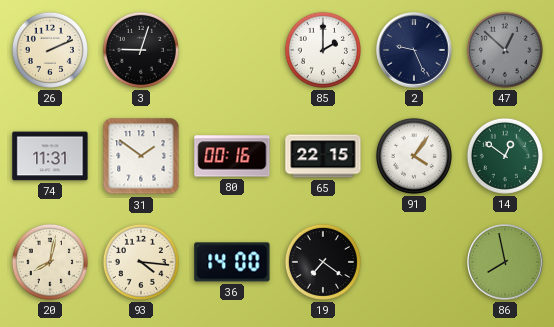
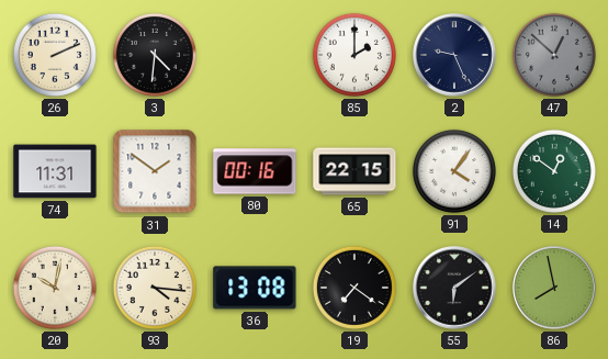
3: 9:03 -> 4:31
20: 8:02 -> 10:02
36: 14:00 -> 13:08
55: none -> 6:09
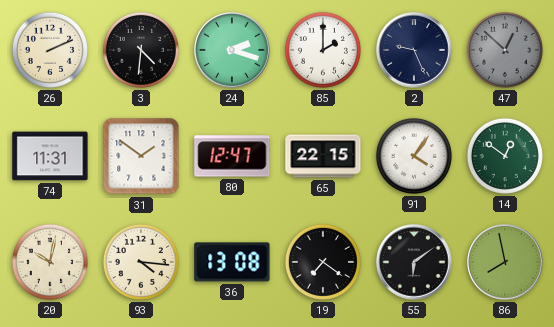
24: none -> 2:18
80: 00:16 -> 12:47
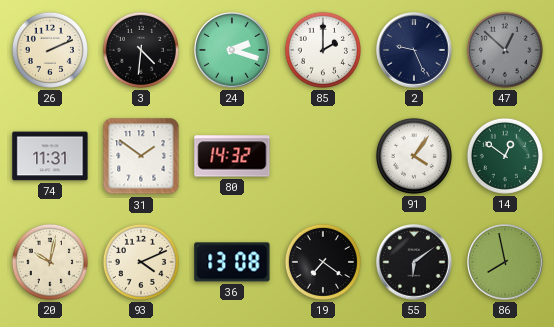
80: 12:47 -> 14:32
65: 22:15 -> none
93: 4:16 -> 4:11
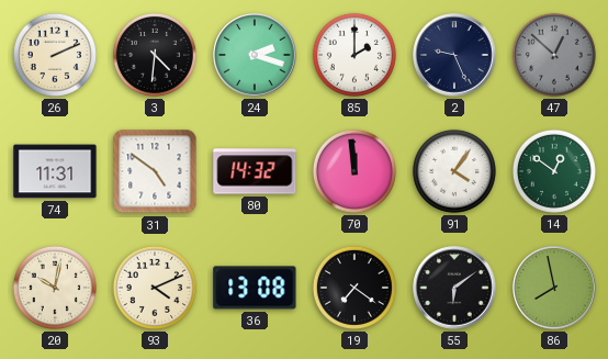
31: 1:51 -> 4:51
70: none -> 11:59
